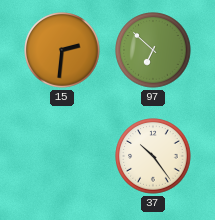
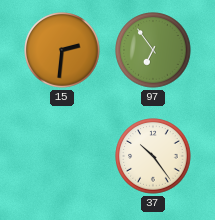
97: 6:52 -> 6:54
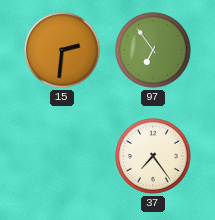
37: 10:24 -> 7:24
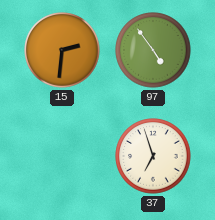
97: 6:54 -> 4:54
37: 7:24 -> 6:57
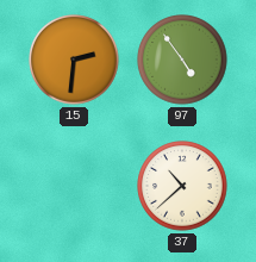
37: 6:57 -> 10:38
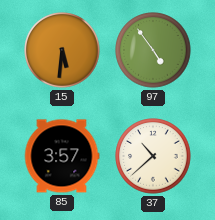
15: 2:31 -> 5:31
85: none -> 3:57
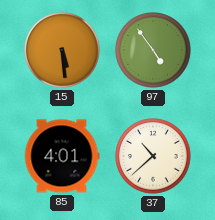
15: 5:31 -> 5:29
85: 3:57 -> 4:01
